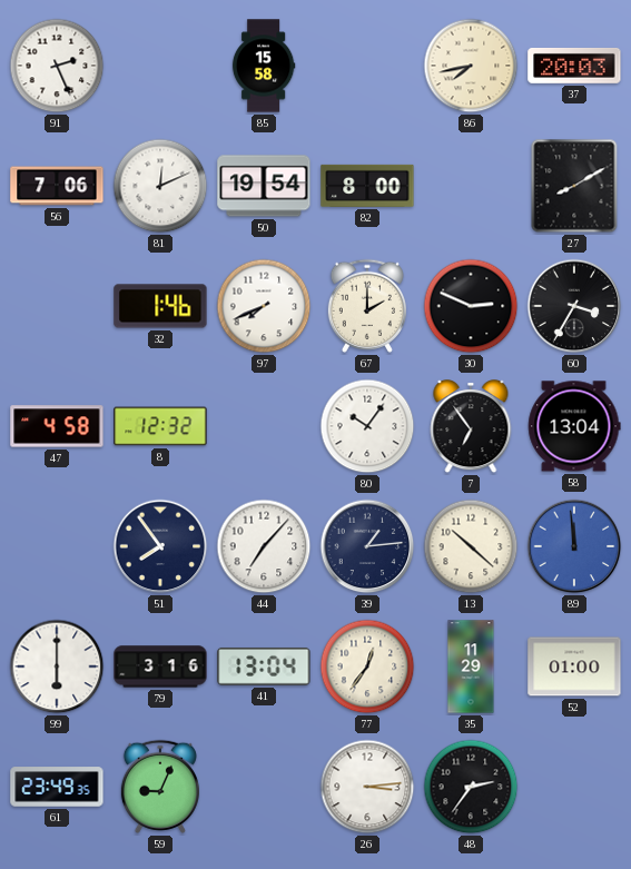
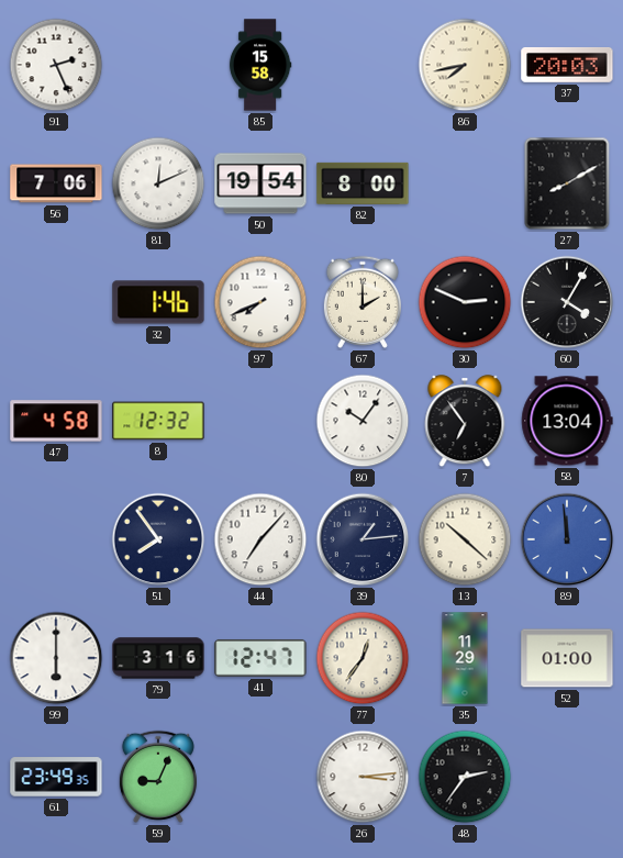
60: 3:35 -> 4:05
41: 13:04 -> 12:47
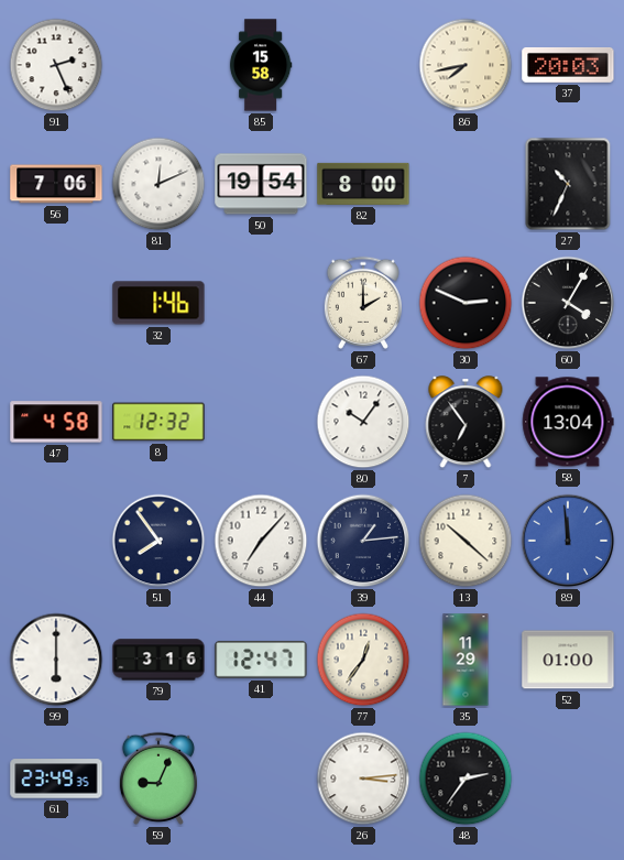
27: 8:10 -> 10:34
97: 7:41 -> none
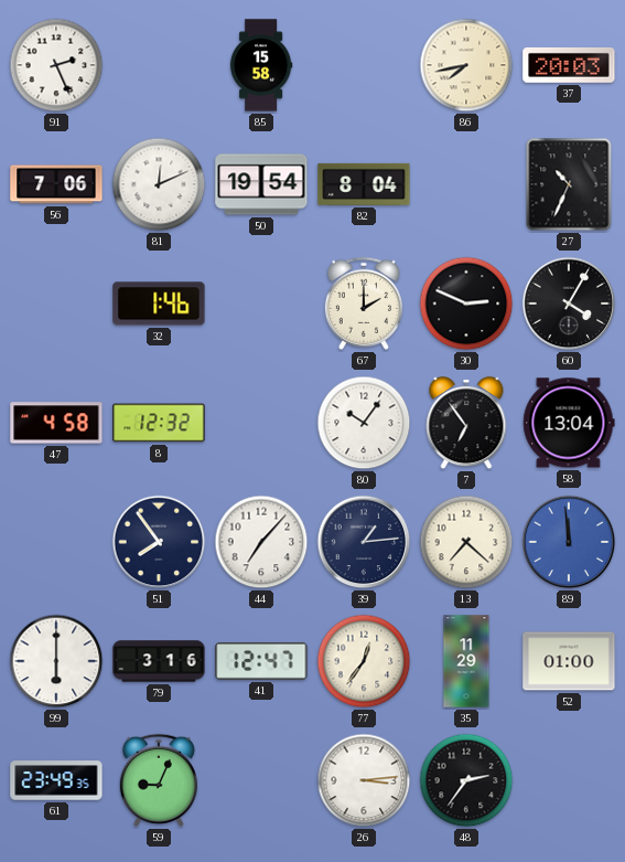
82: 8:00 -> 8:04
13: 10:22 -> 7:22
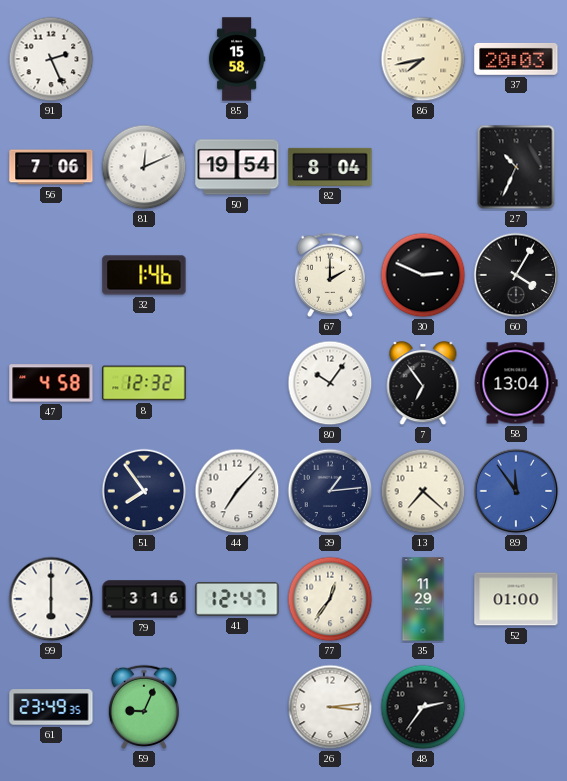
89: 11:59 -> 11:54
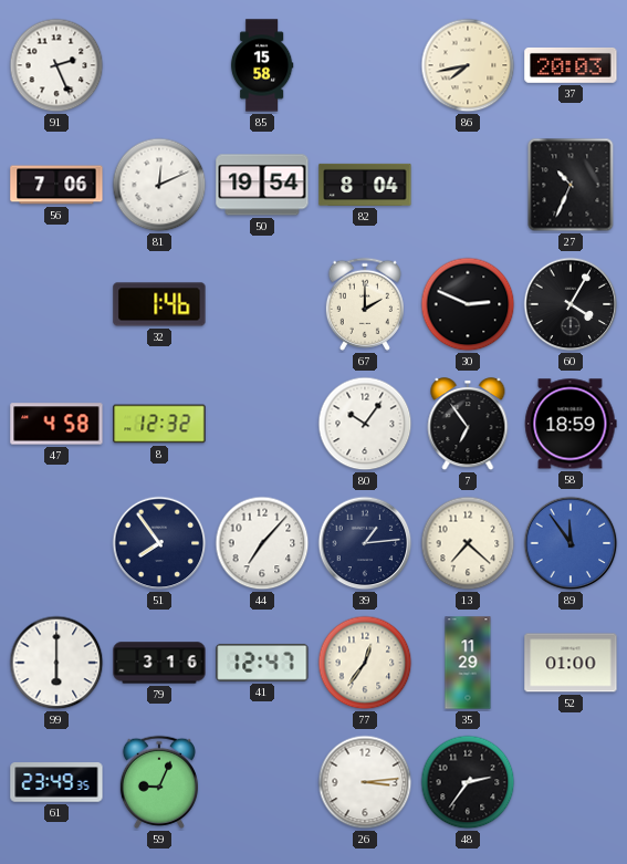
58: 13:04 -> 18:59
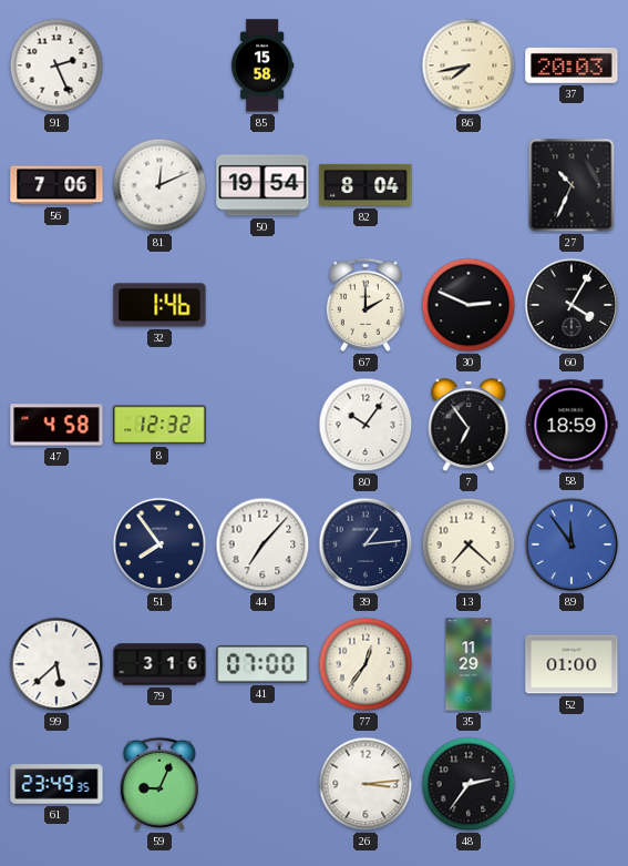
99: 6:00 -> 5:38
41: 12:47 -> 07:00
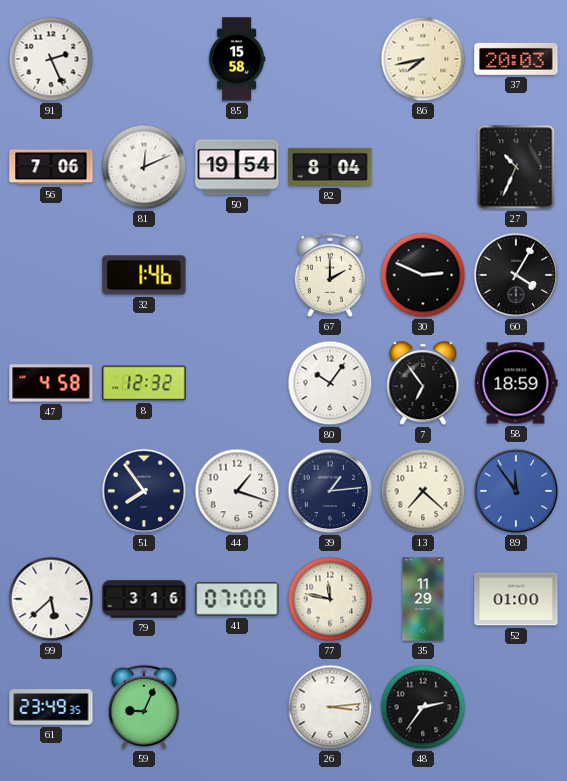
44: 7:07 -> 1:18
77: 12:36 -> 11:47
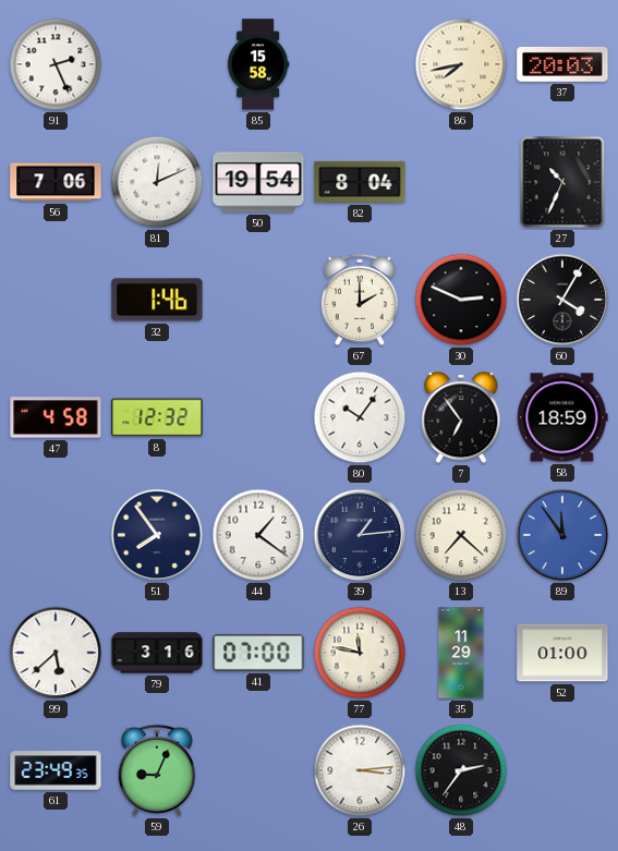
44: 1:18 -> 1:21
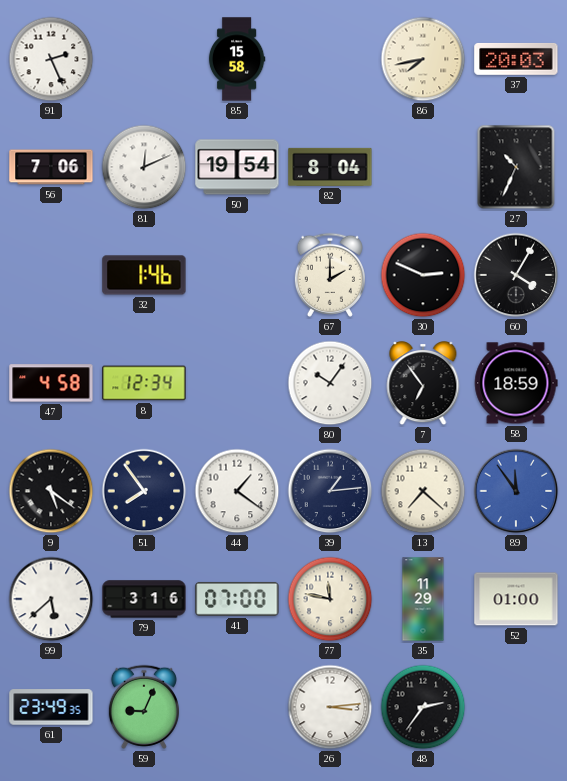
8: 12:32 -> 12:34
9: none -> 5:21
